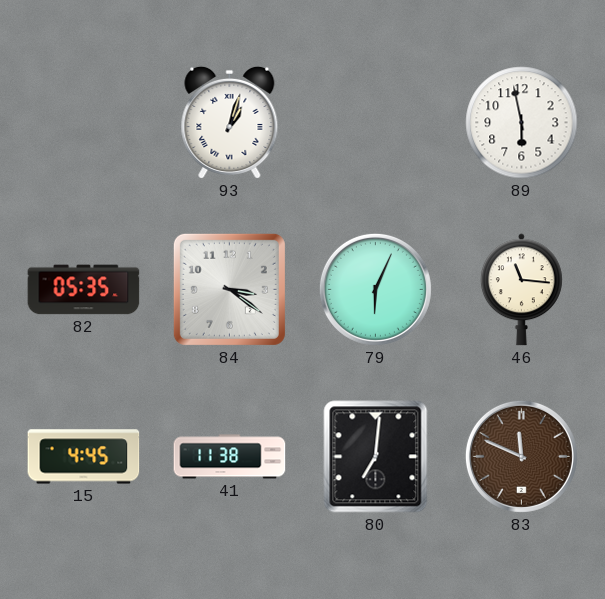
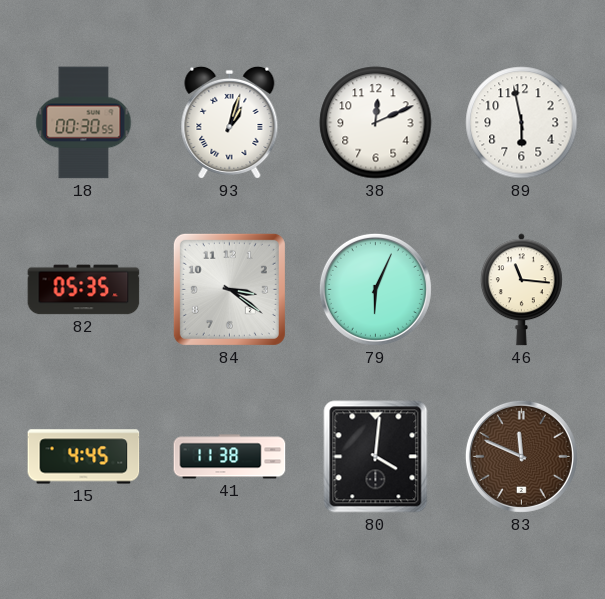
18: none -> 00:30
38: none -> 12:11
80: 7:01 -> 4:01
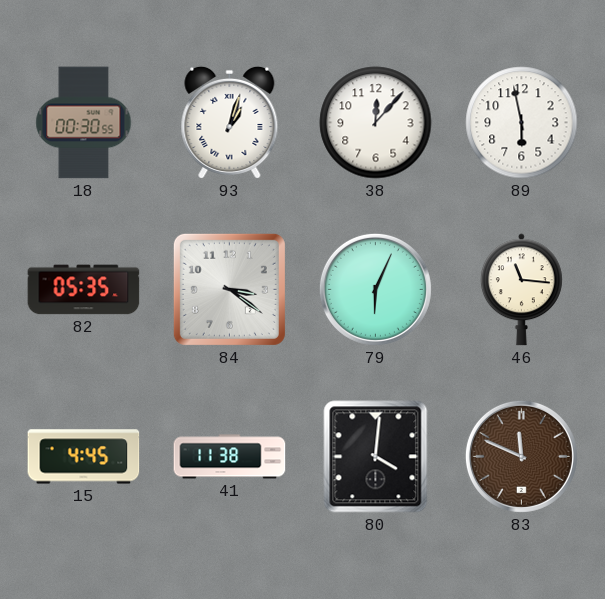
38: 12:11 -> 12:07
